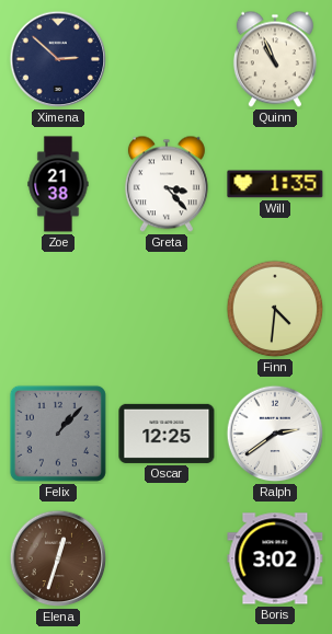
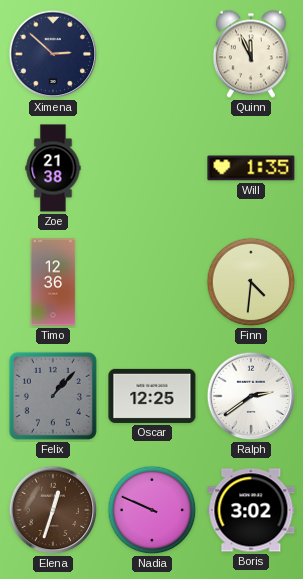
Quinn: 10:56 -> 11:56
Greta: 3:23 -> none
Timo: none -> 12:36
Nadia: none -> 9:49
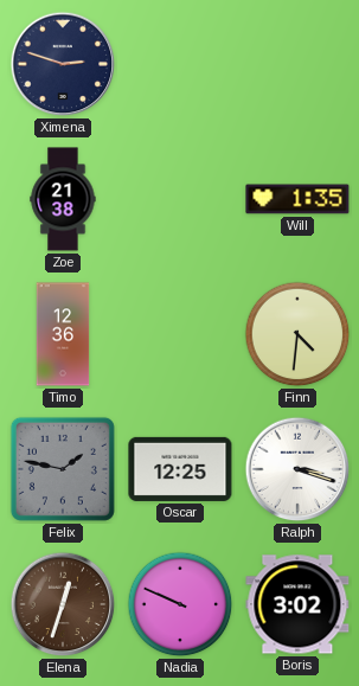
Ximena: 2:52 -> 2:48
Quinn: 11:56 -> none
Felix: 1:07 -> 1:47
Ralph: 2:39 -> 3:18
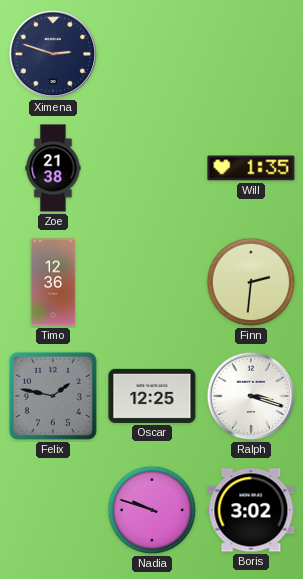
Finn: 4:31 -> 2:31
Elena: 12:33 -> none
Nadia: 9:49 -> 9:48
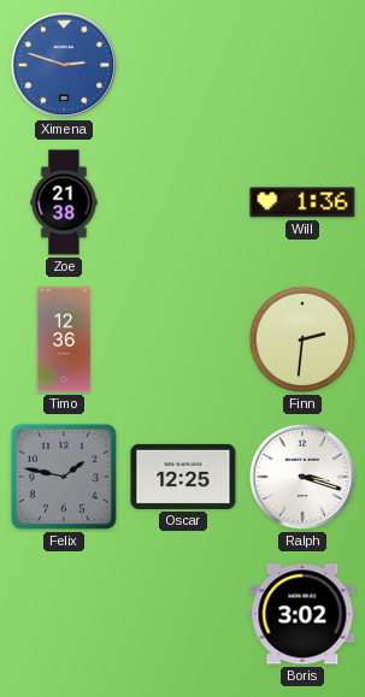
Ximena dial: navy -> blue
Will: 1:35 -> 1:36
Nadia: 9:48 -> none
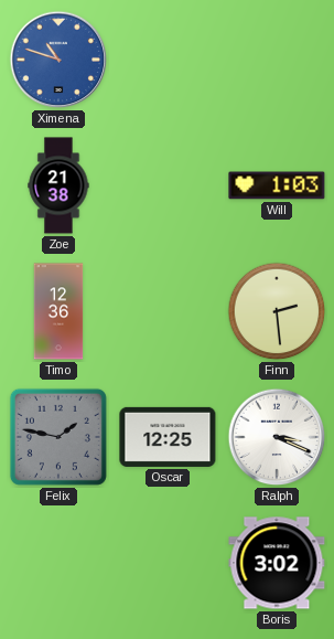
Ximena: 2:48 -> 10:48
Will: 1:36 -> 1:03
Finn: 2:31 -> 2:29
Ralph: 3:18 -> 3:19
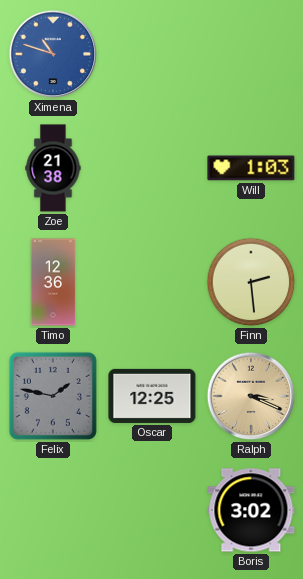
Ralph dial: white -> champagne
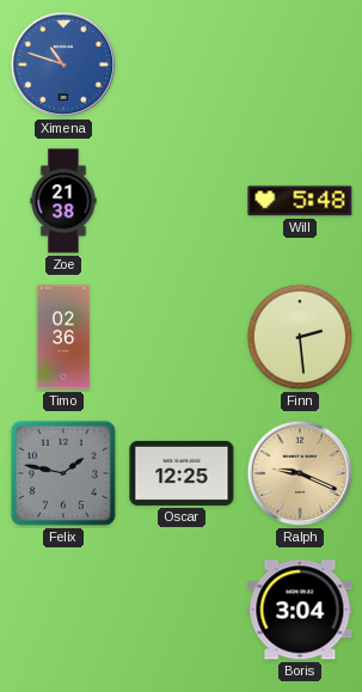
Will: 1:03 -> 5:48
Timo: 12:36 -> 02:36
Ralph: 3:19 -> 9:19
Boris: 3:02 -> 3:04
